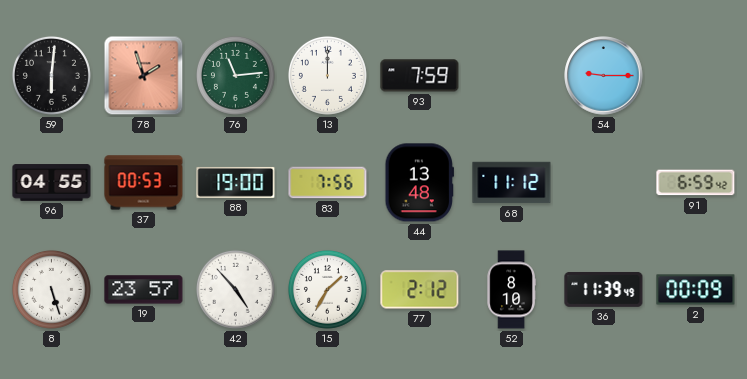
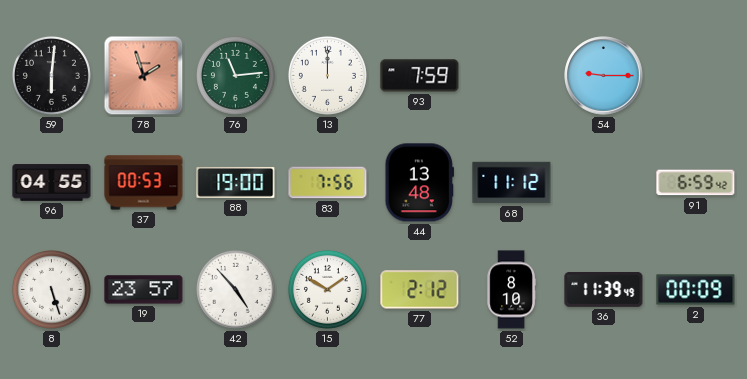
15: 1:35 -> 1:50
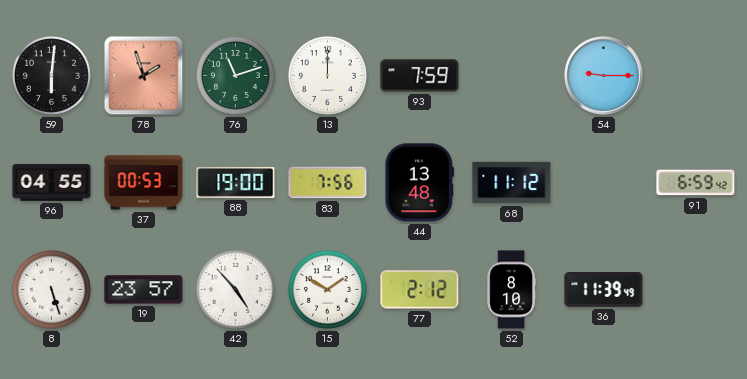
76: 11:14 -> 11:12
2: 00:09 -> none
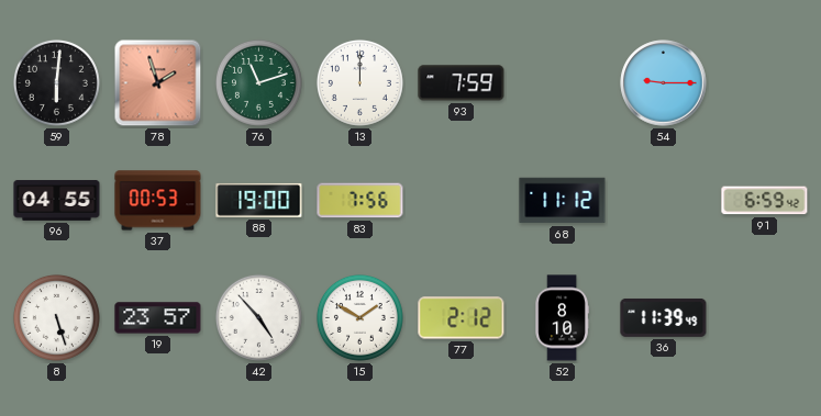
44: 13:48 -> none
